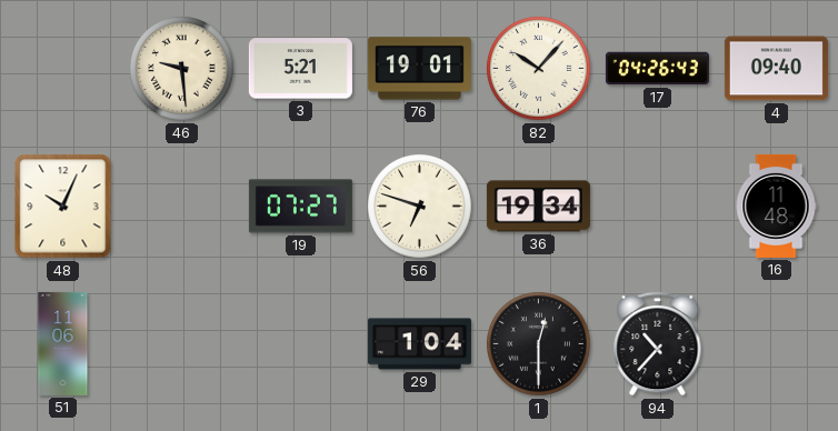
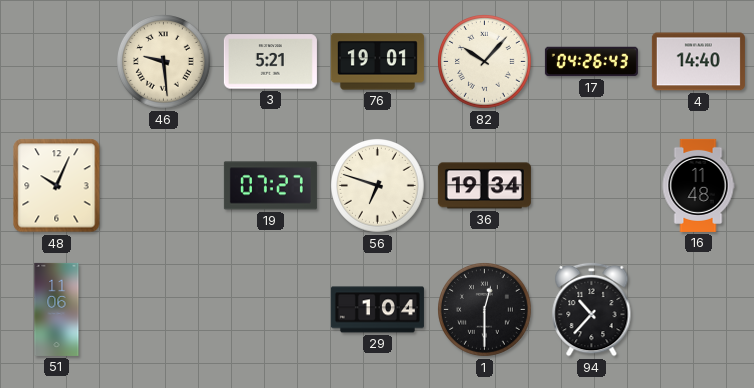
4: 09:40 -> 14:40
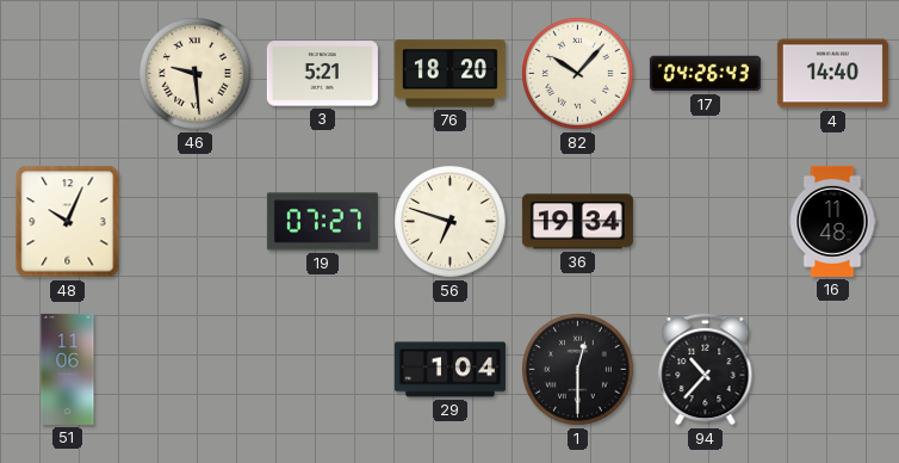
76: 19:01 -> 18:20
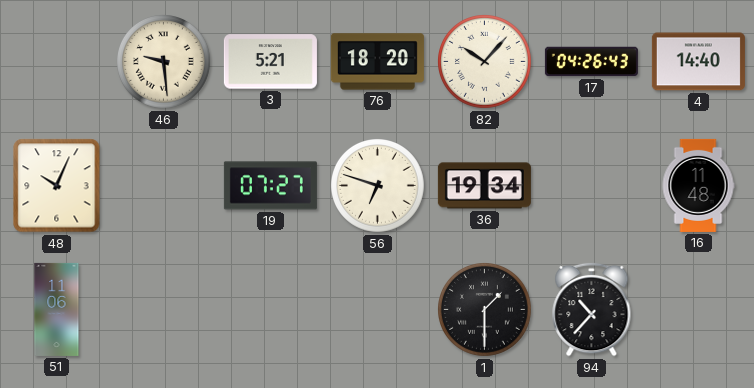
29: 1:04 -> none
1: 12:30 -> 1:30
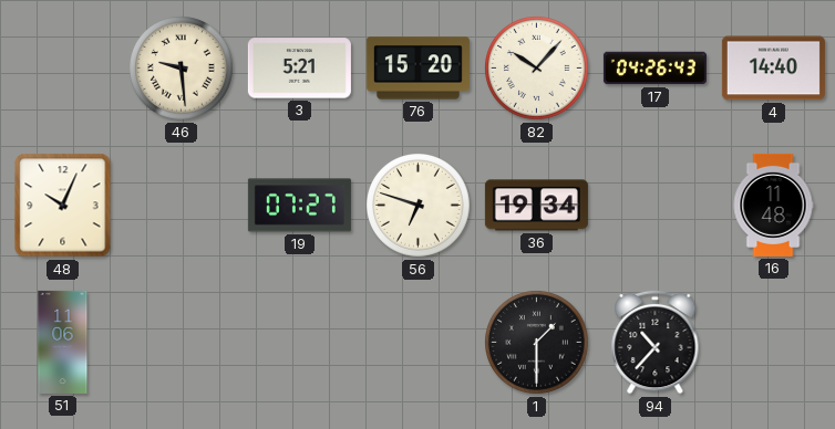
76: 18:20 -> 15:20
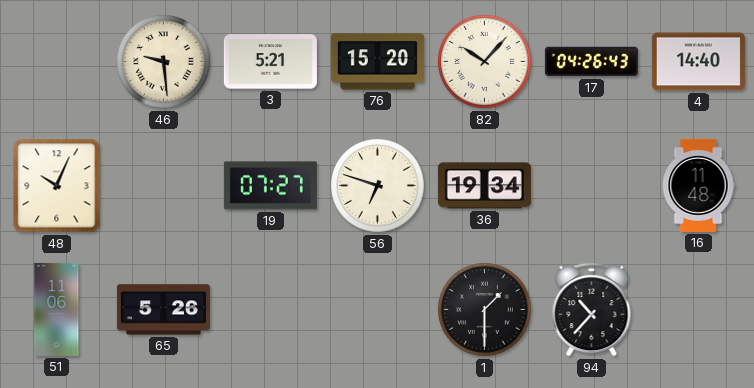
65: none -> 5:26
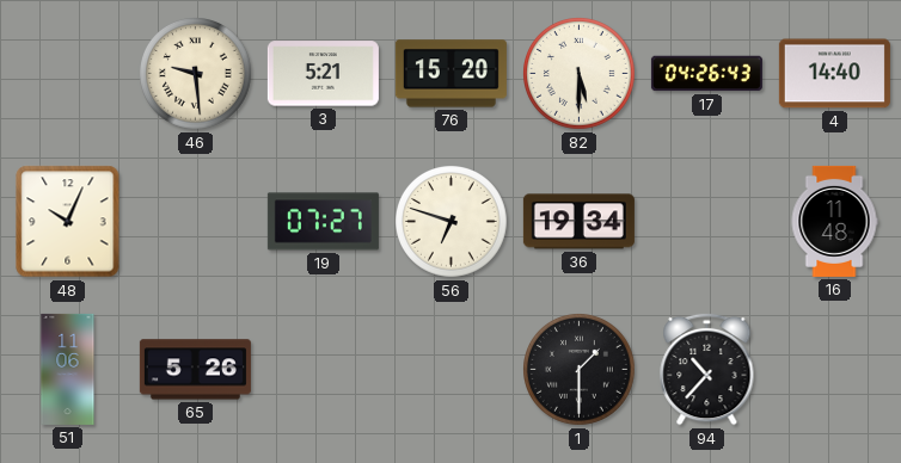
82: 10:07 -> 5:30
